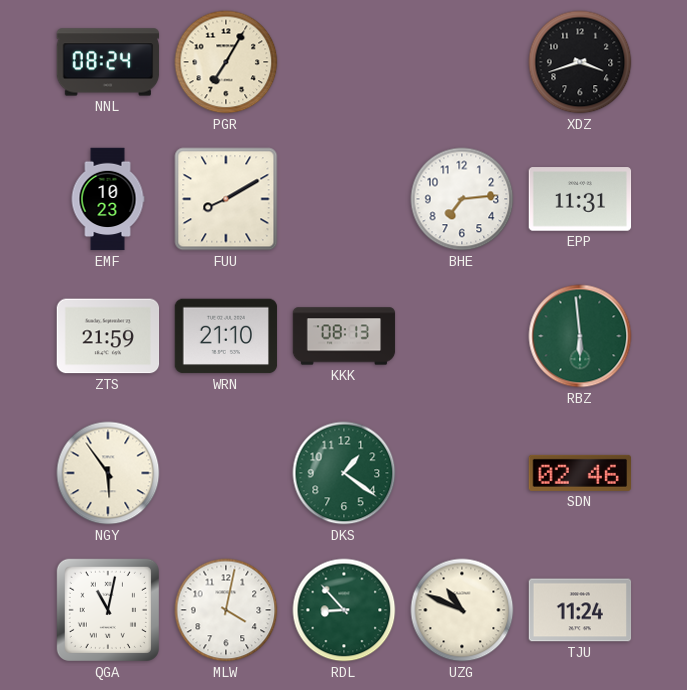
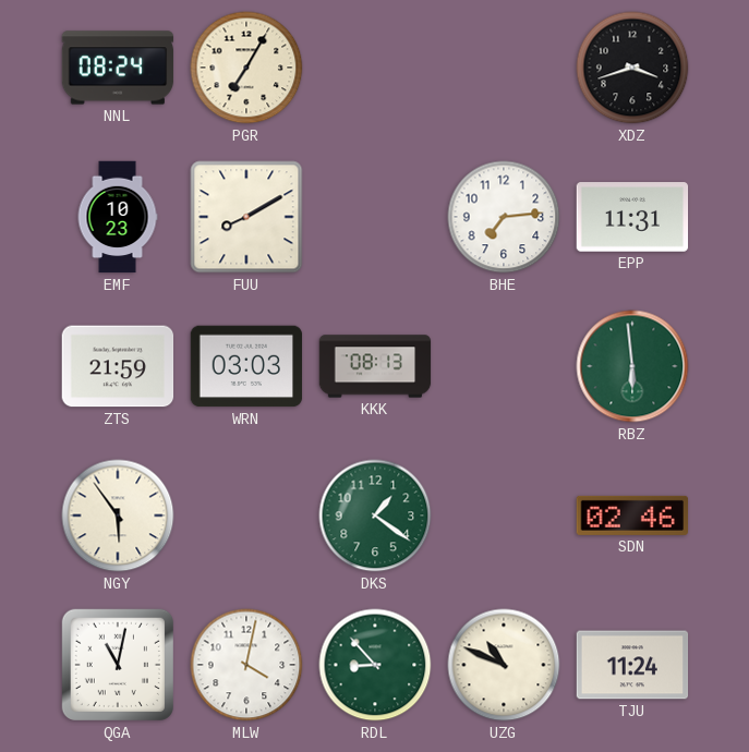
WRN: 21:10 -> 03:03
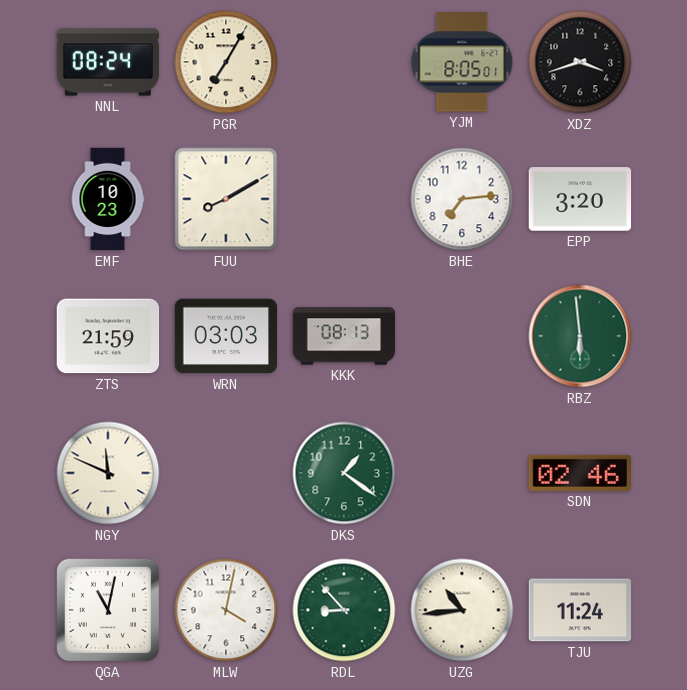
YJM: none -> 8:05
EPP: 11:31 -> 3:20
NGY: 5:54 -> 11:49
UZG: 10:49 -> 10:44
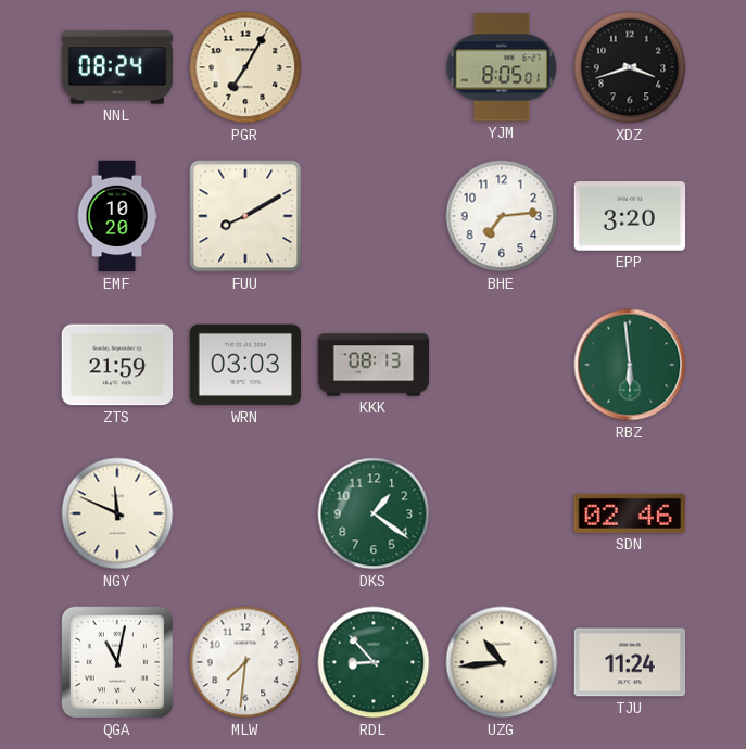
EMF: 10:23 -> 10:20
MLW: 4:02 -> 7:31
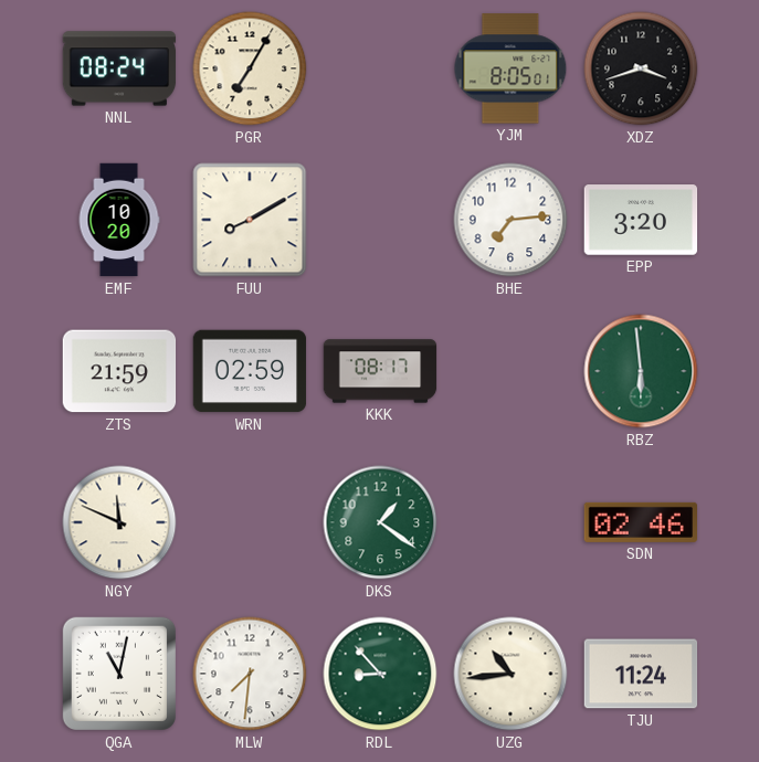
WRN: 03:03 -> 02:59
KKK: 08:13 -> 08:17
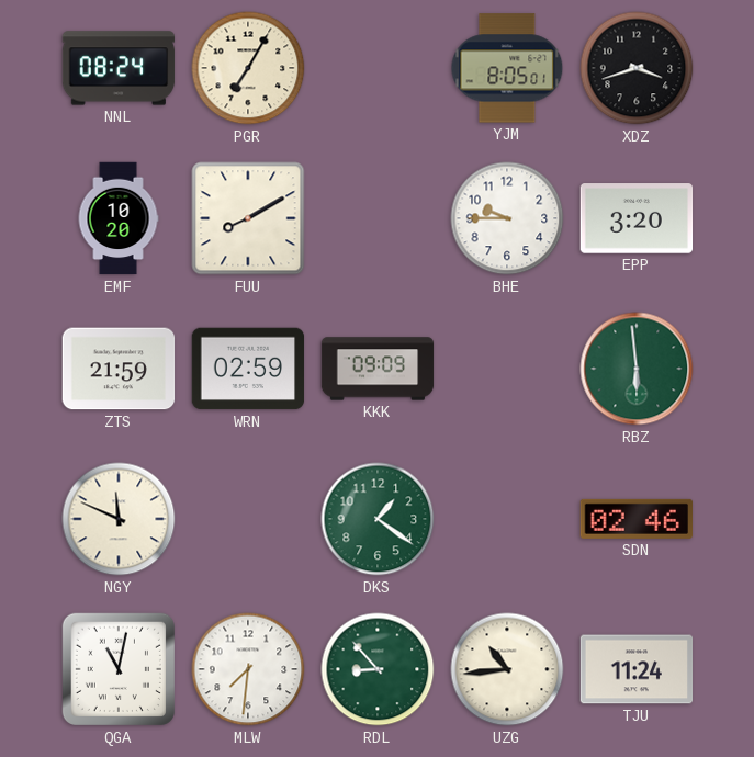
BHE: 7:14 -> 9:45
KKK: 08:17 -> 09:09
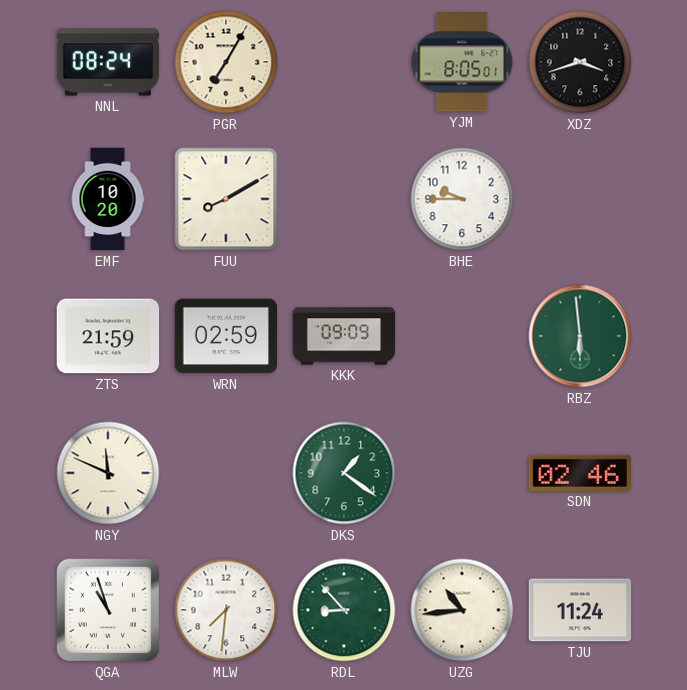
EPP: 3:20 -> none
QGA: 11:02 -> 10:57
